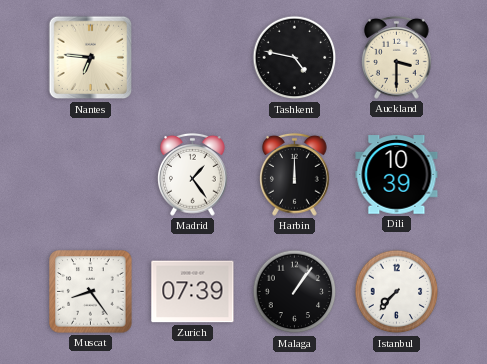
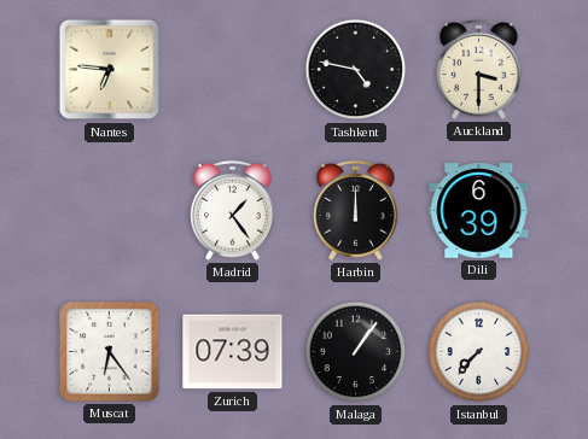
Dili: 10:39 -> 6:39
Muscat: 8:24 -> 6:24
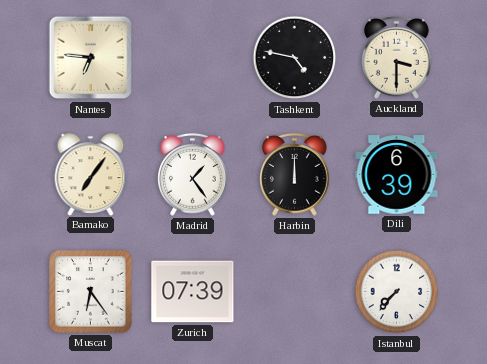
Bamako: none -> 7:06
Malaga: 1:06 -> none
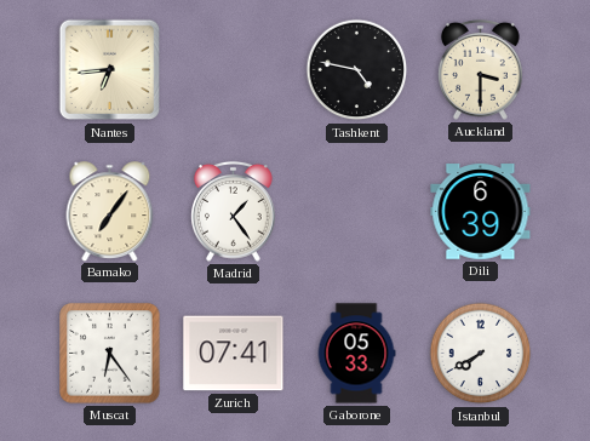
Nantes: 6:46 -> 6:44
Harbin: 12:00 -> none
Zurich: 07:39 -> 07:41
Gaborone: none -> 05:33
Istanbul: 7:37 -> 7:40
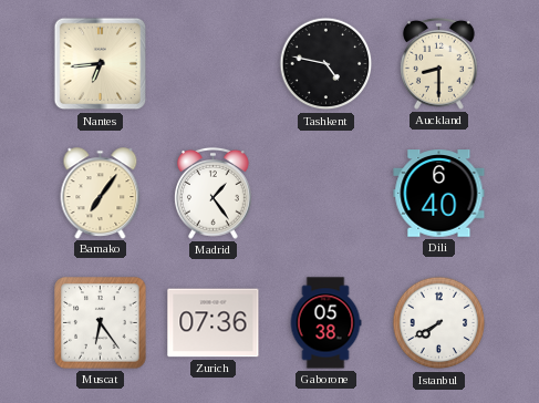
Auckland: 3:30 -> 8:30
Dili: 6:39 -> 6:40
Zurich: 07:41 -> 07:36
Gaborone: 05:33 -> 05:38
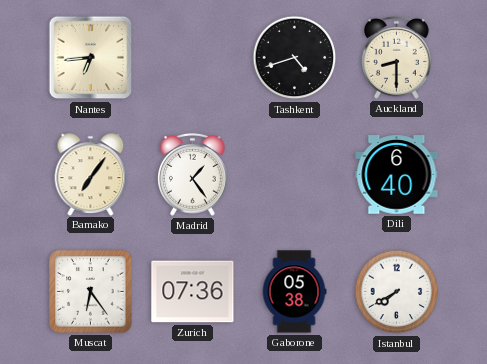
Tashkent: 4:47 -> 4:42
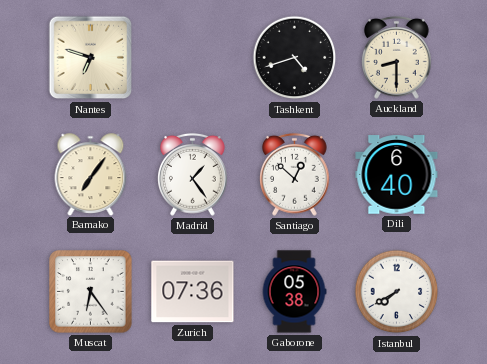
Nantes: 6:44 -> 6:48
Santiago: none -> 12:52
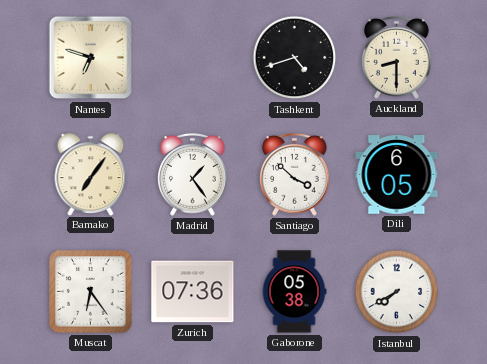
Santiago: 12:52 -> 3:52
Dili: 6:40 -> 6:05
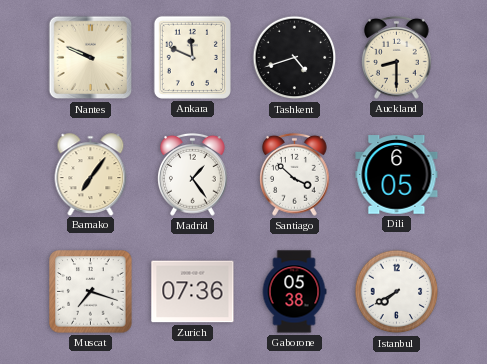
Nantes: 6:48 -> 9:49
Ankara: none -> 11:49
Muscat: 6:24 -> 7:18
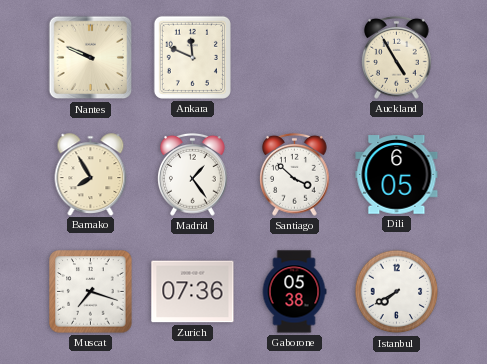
Tashkent: 4:42 -> none
Auckland: 8:30 -> 4:55
Bamako: 7:06 -> 7:55
